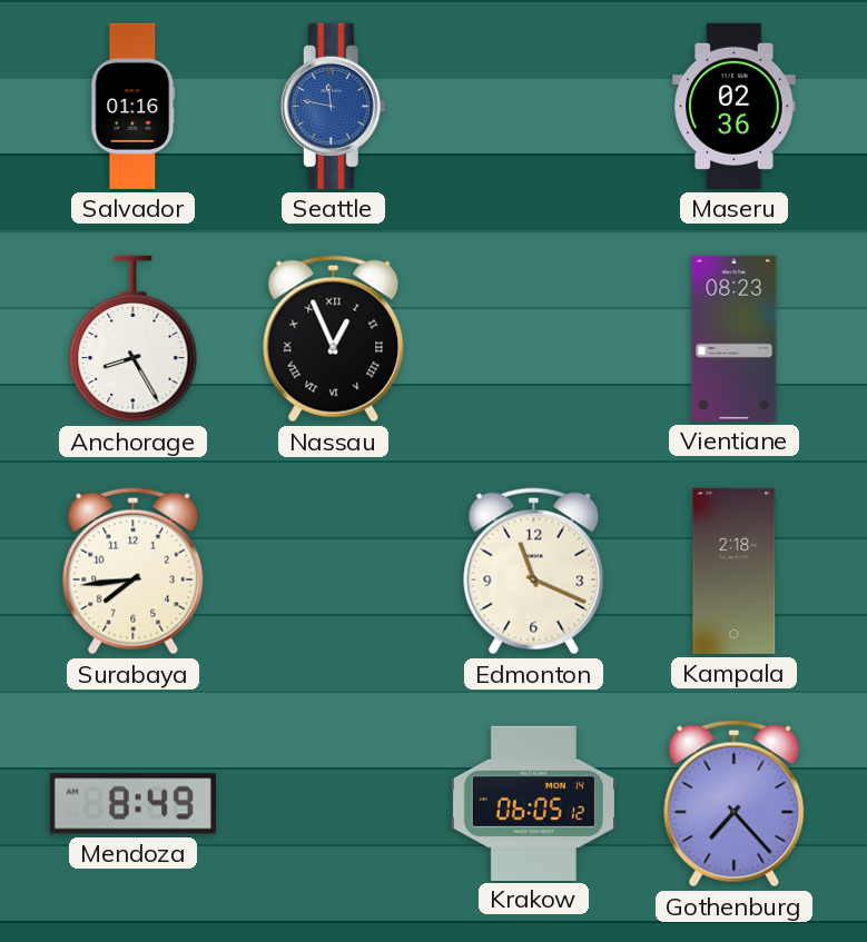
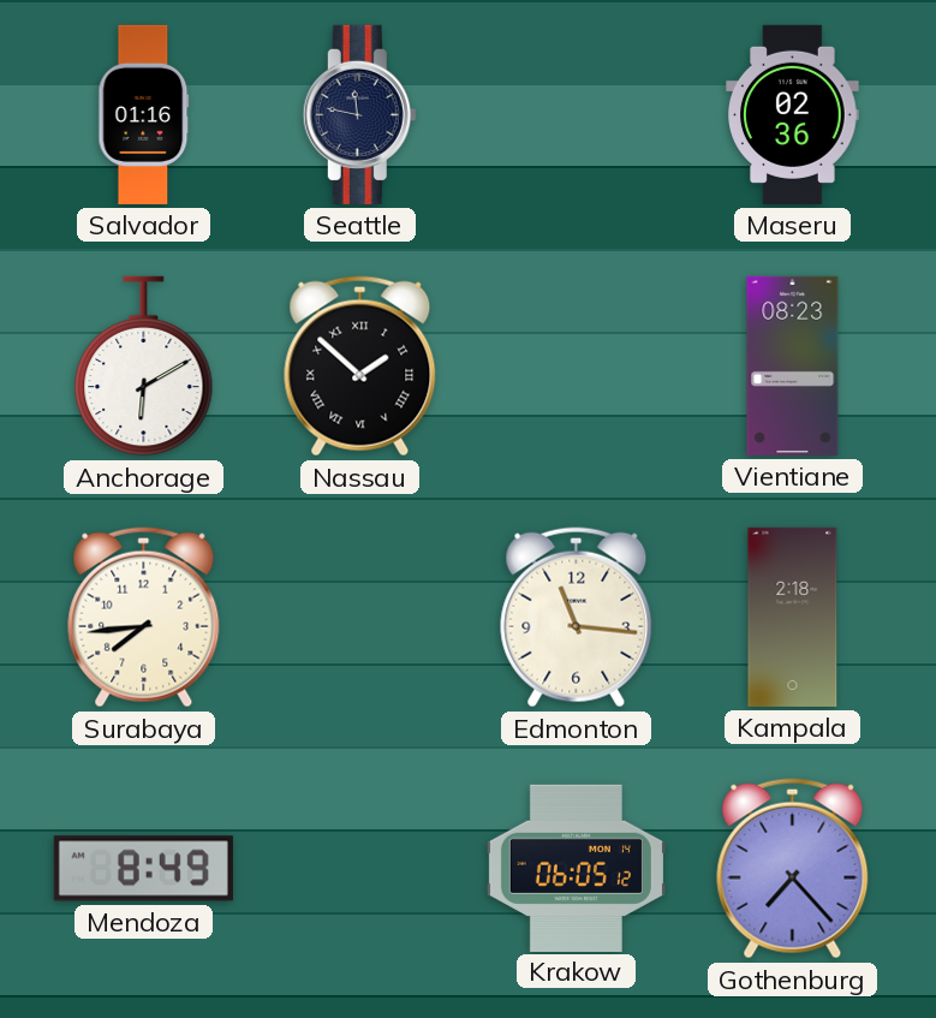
Seattle dial: blue -> navy
Anchorage: 8:25 -> 6:10
Nassau: 12:56 -> 1:52
Edmonton: 11:19 -> 11:16
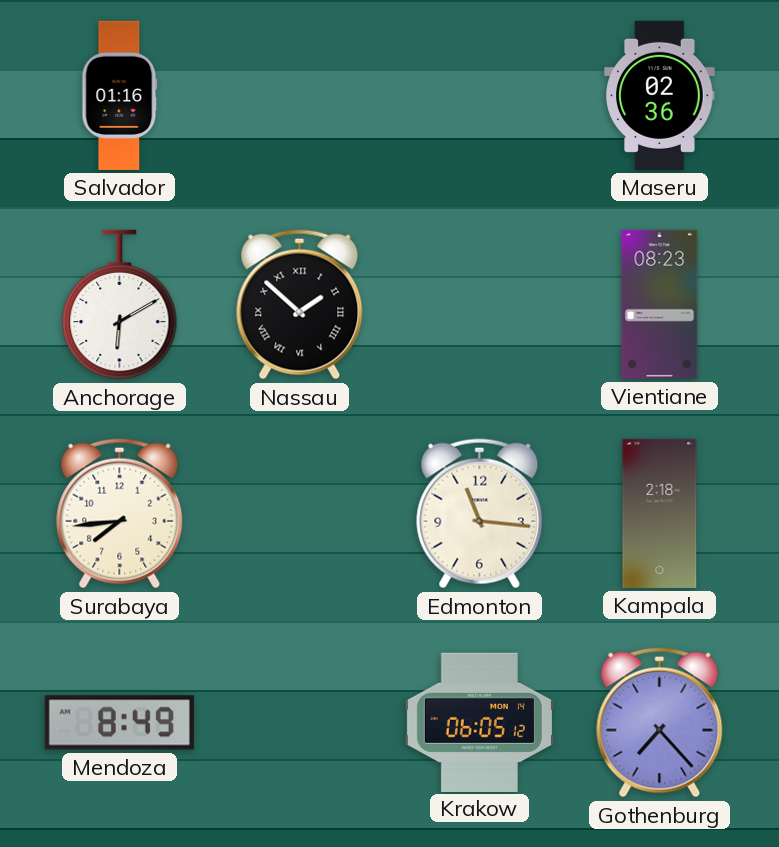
Seattle: 11:47 -> none
